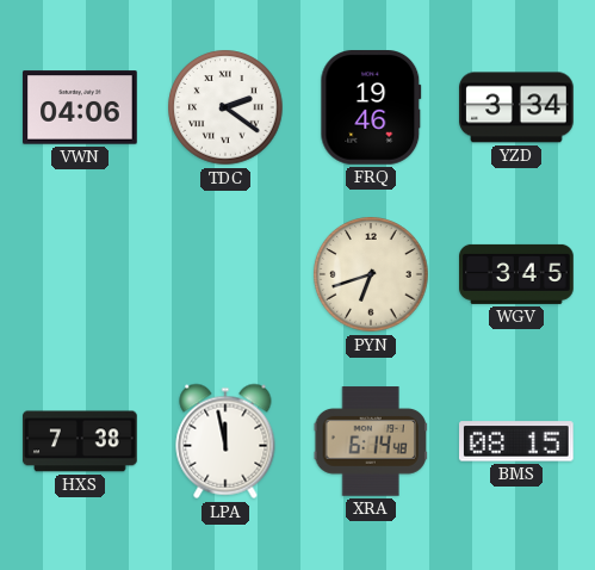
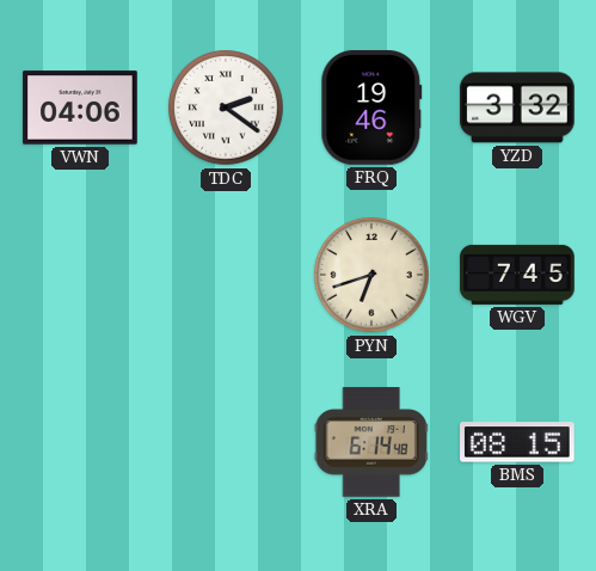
YZD: 3:34 -> 3:32
WGV: 3:45 -> 7:45
HXS: 7:38 -> none
LPA: 11:58 -> none
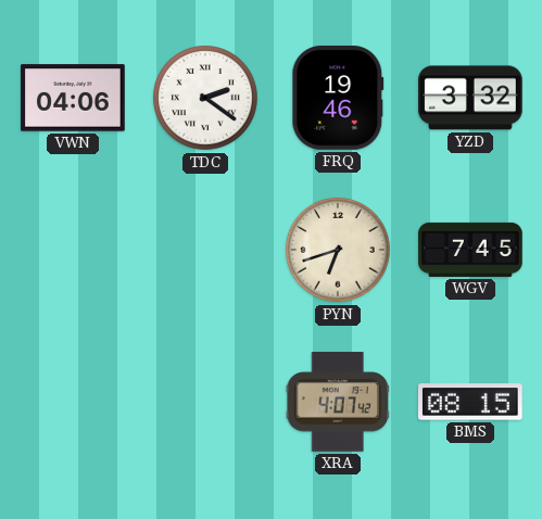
XRA: 6:14 -> 4:07
